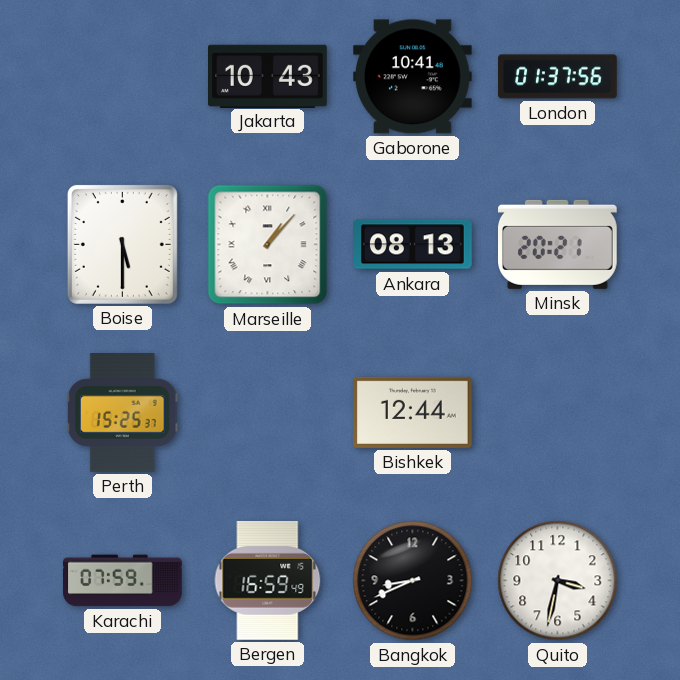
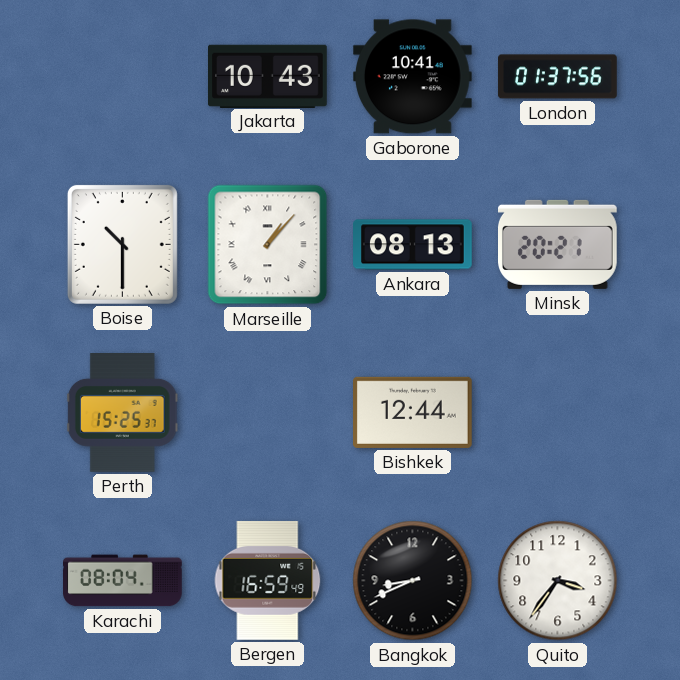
Boise: 5:30 -> 10:30
Karachi: 07:59 -> 08:04
Quito: 3:32 -> 3:36
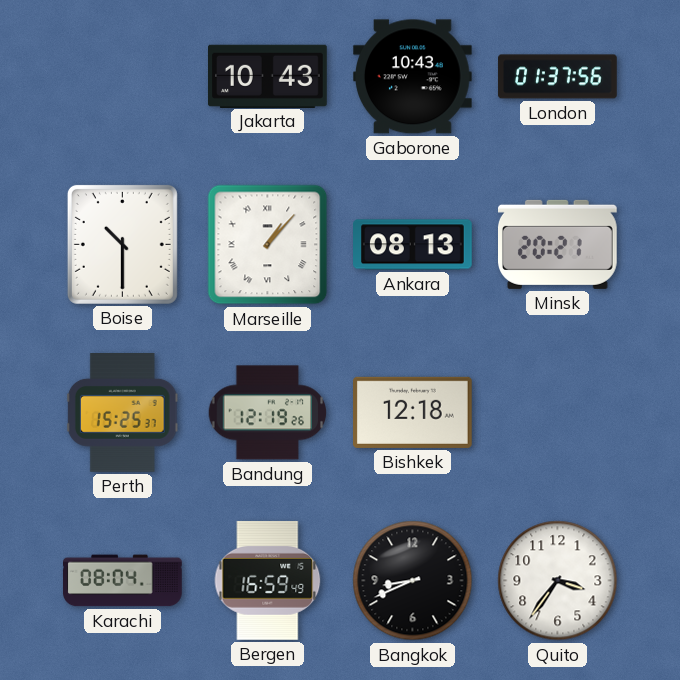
Gaborone: 10:41 -> 10:43
Bandung: none -> 12:19
Bishkek: 12:44 -> 12:18
